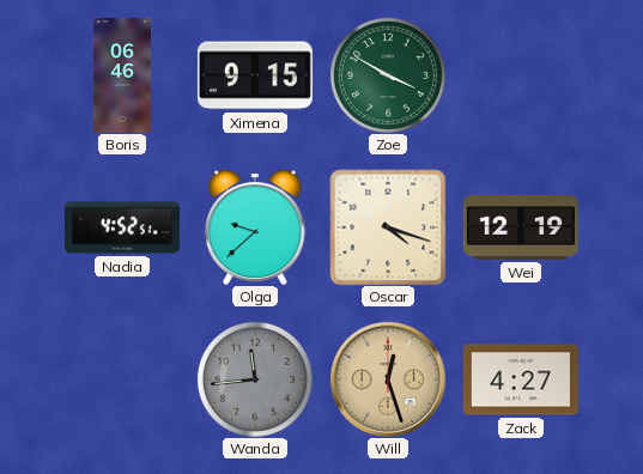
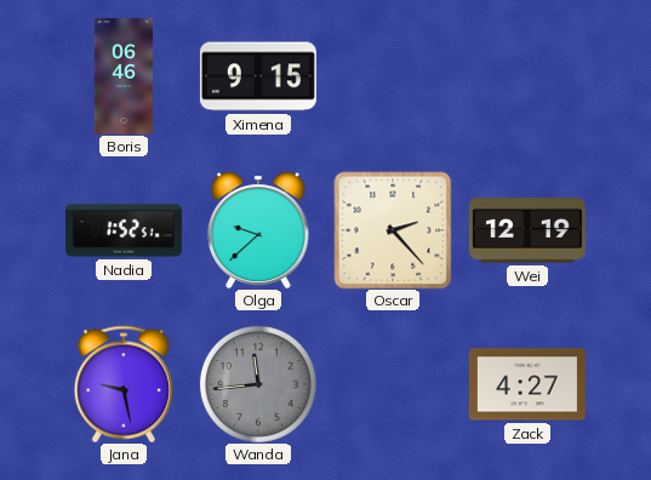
Zoe: 3:50 -> none
Nadia: 4:52 -> 1:52
Oscar: 4:18 -> 2:23
Jana: none -> 9:28
Will: 12:27 -> none
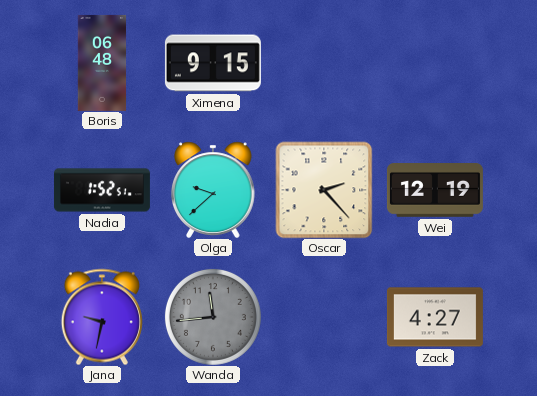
Boris: 06:46 -> 06:48
Jana: 9:28 -> 9:32
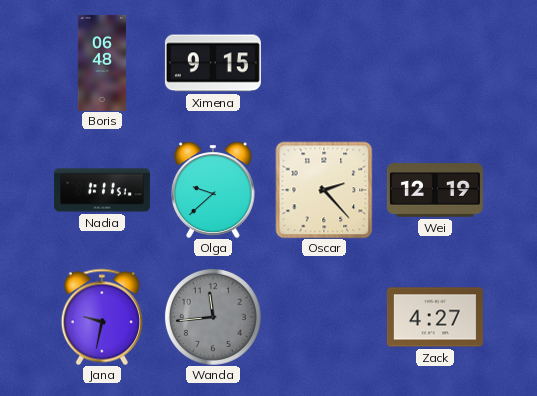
Nadia: 1:52 -> 1:11
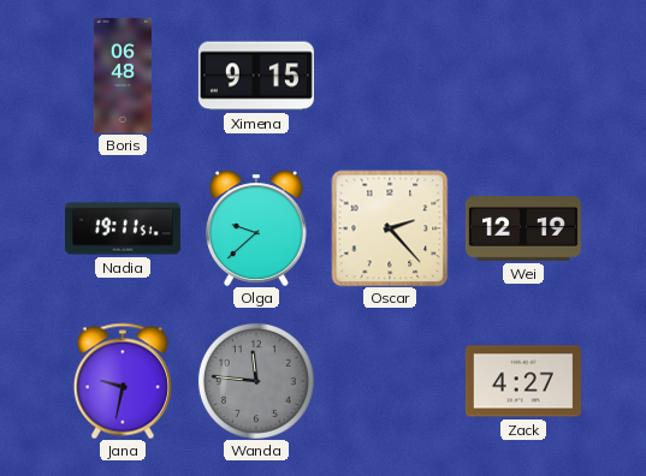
Nadia: 1:11 -> 19:11
Wanda: 11:44 -> 11:46
